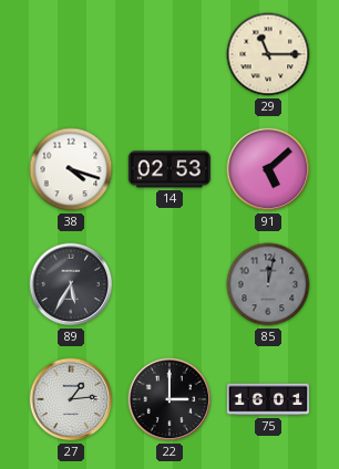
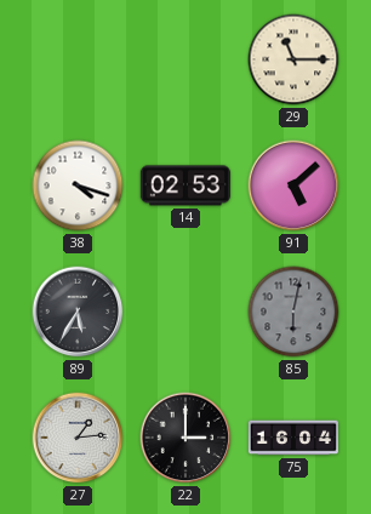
85: 12:02 -> 6:02
75: 16:01 -> 16:04
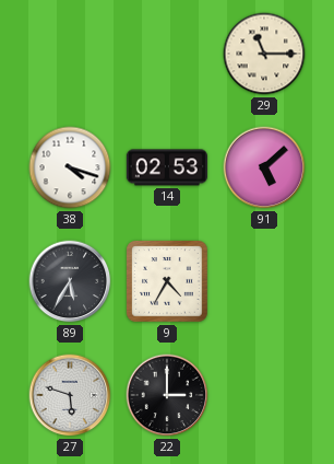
9: none -> 4:35
85: 6:02 -> none
27: 1:14 -> 5:48
75: 16:04 -> none
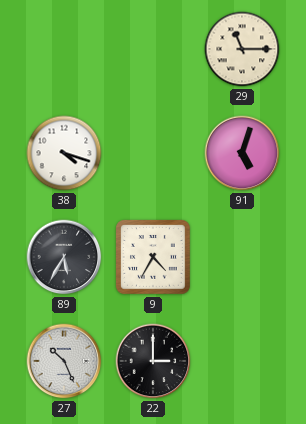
14: 02:53 -> none
91: 5:08 -> 5:03
27: 5:48 -> 10:26
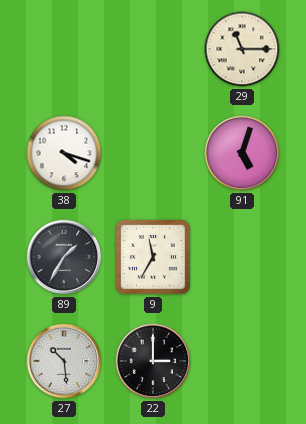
89: 5:35 -> 1:35
9: 4:35 -> 11:35
27: 10:26 -> 10:29
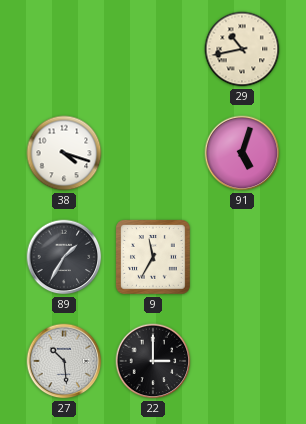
29: 11:15 -> 10:43
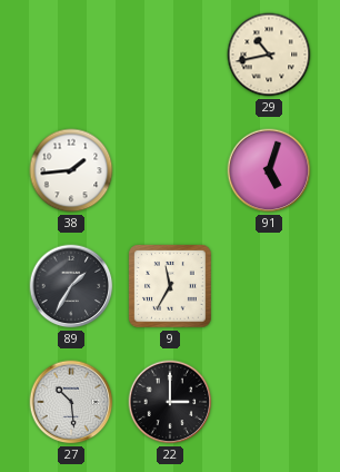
38: 4:18 -> 1:44
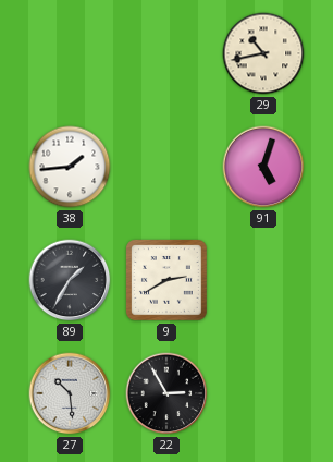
9: 11:35 -> 2:40
22: 3:00 -> 2:55
